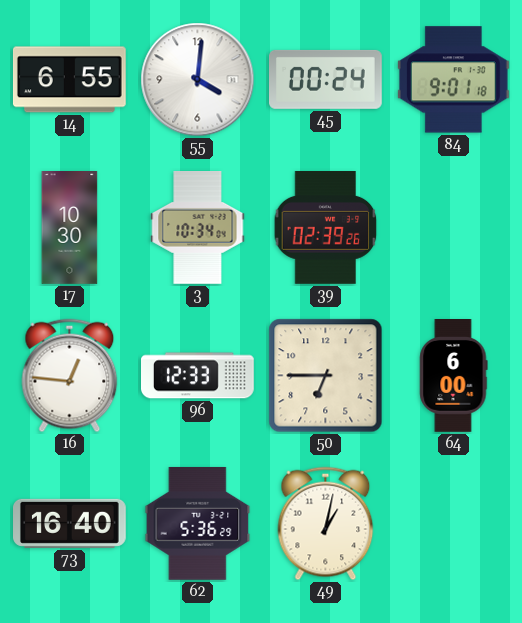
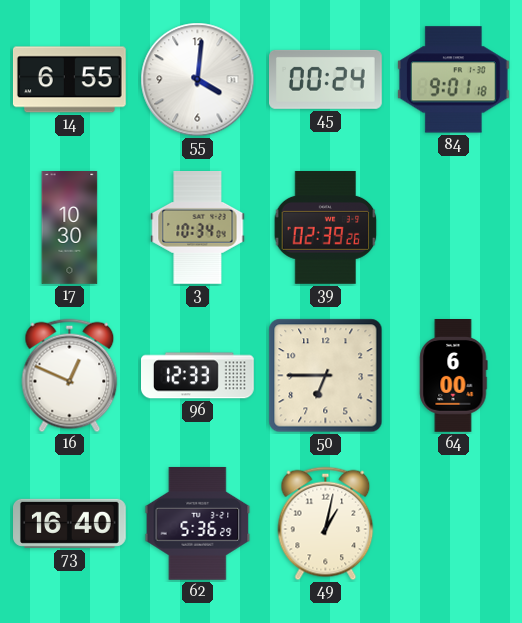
16: 12:46 -> 12:49
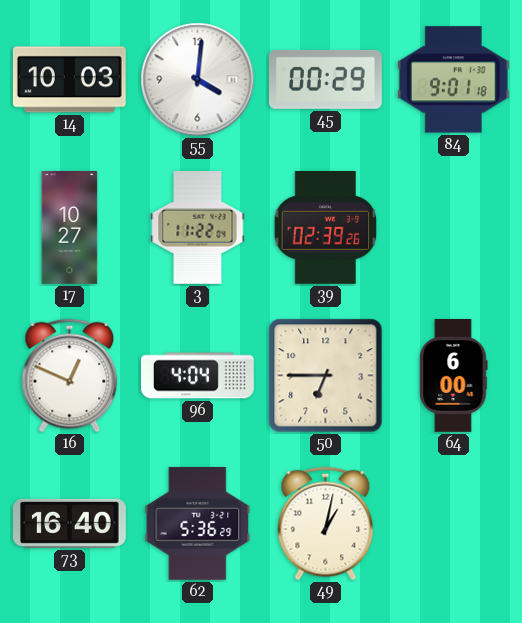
14: 6:55 -> 10:03
45: 00:24 -> 00:29
17: 10:30 -> 10:27
3: 10:34 -> 11:22
96: 12:33 -> 4:04
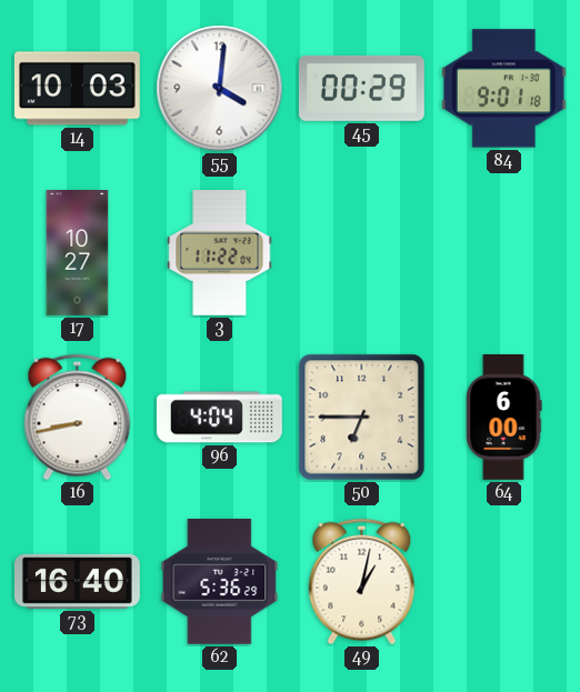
39: 02:39 -> none
16: 12:49 -> 8:43
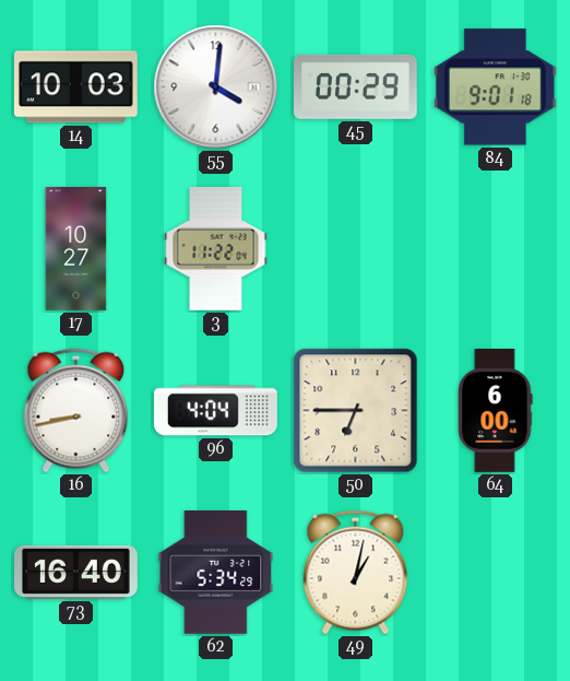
62: 5:36 -> 5:34
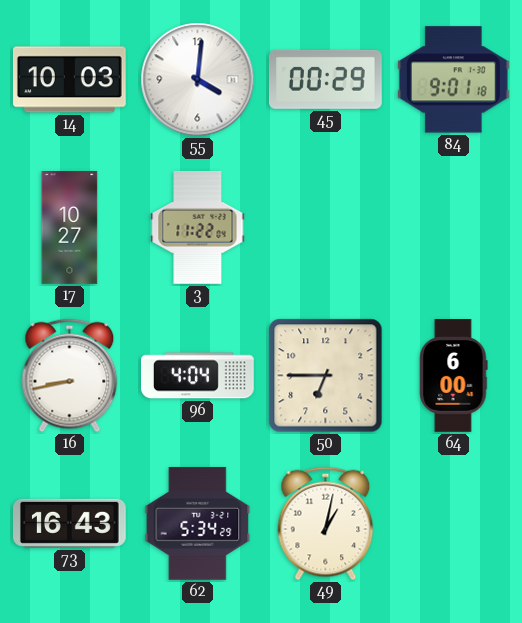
73: 16:40 -> 16:43
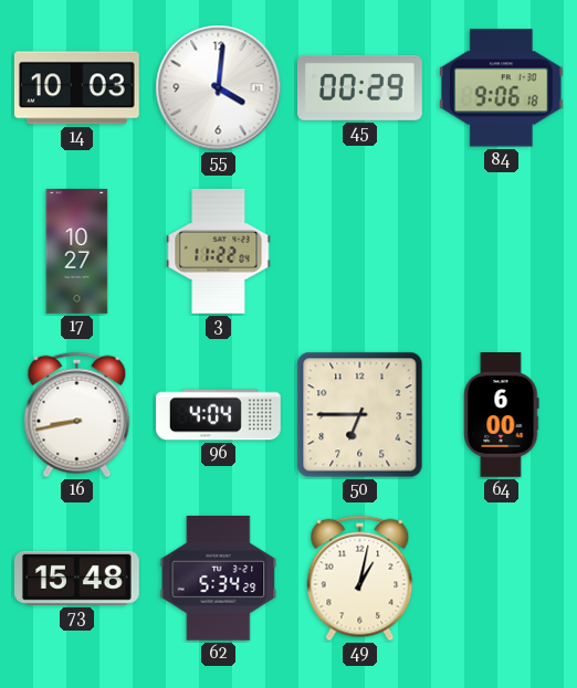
84: 9:01 -> 9:06
73: 16:43 -> 15:48
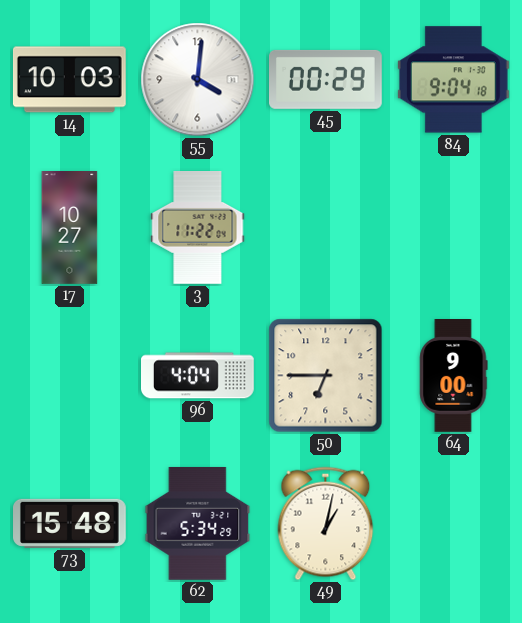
84: 9:06 -> 9:04
16: 8:43 -> none
64: 6:00 -> 9:00
